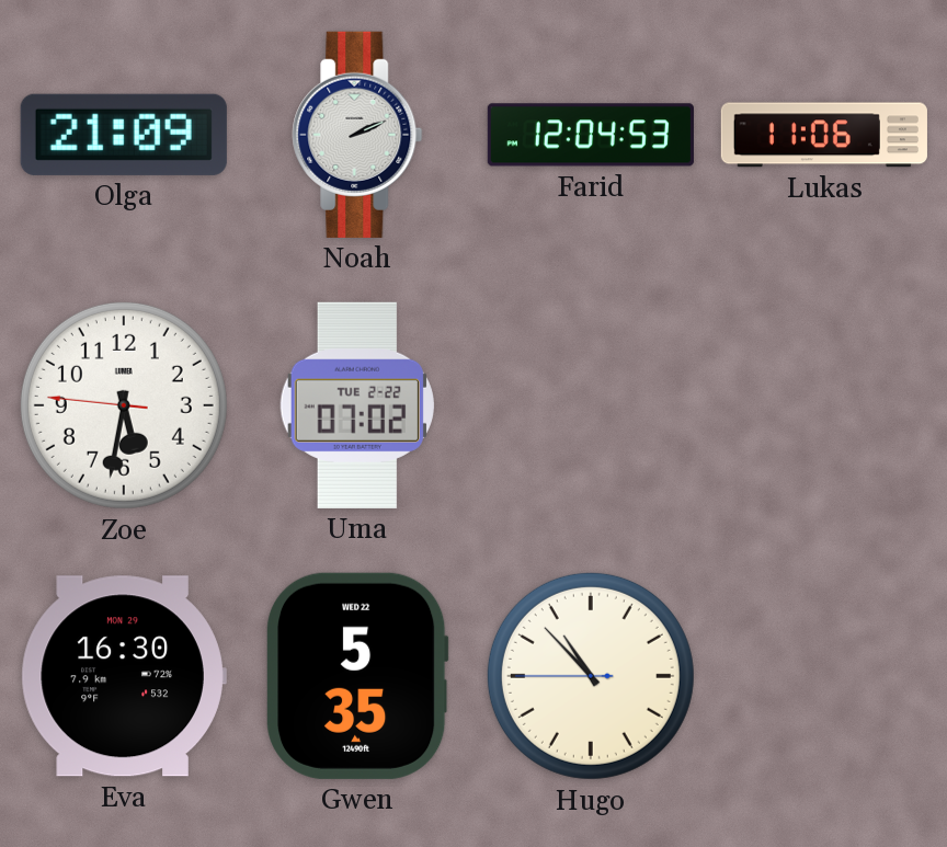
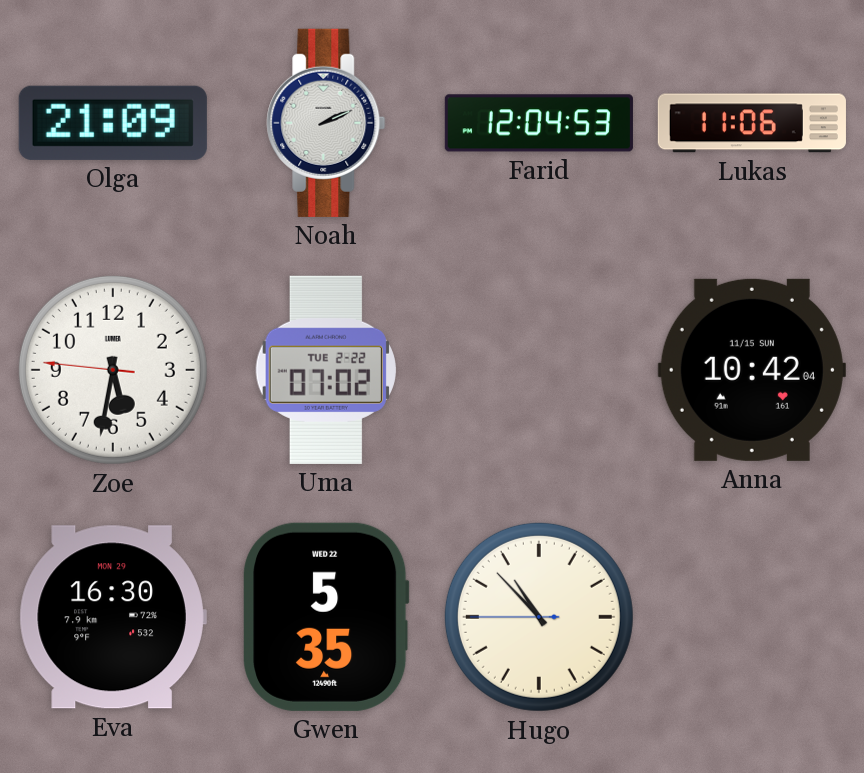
Anna: none -> 10:42
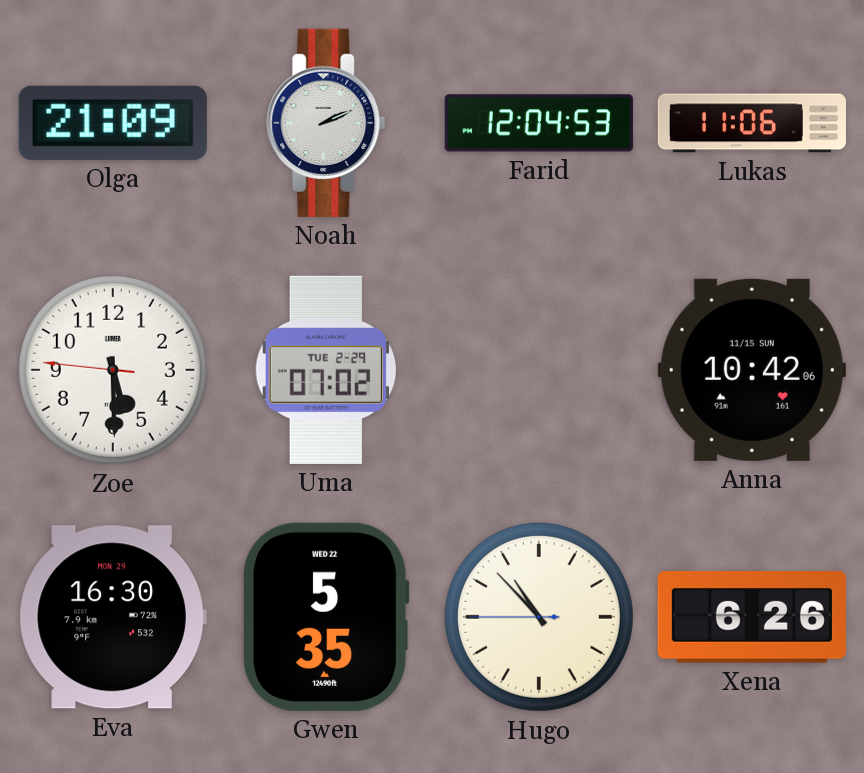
Zoe: 5:31 -> 5:29
Uma date: TUE 2-22 -> TUE 2-29
Anna: 10:42:04 -> 10:42:06
Xena: none -> 6:26
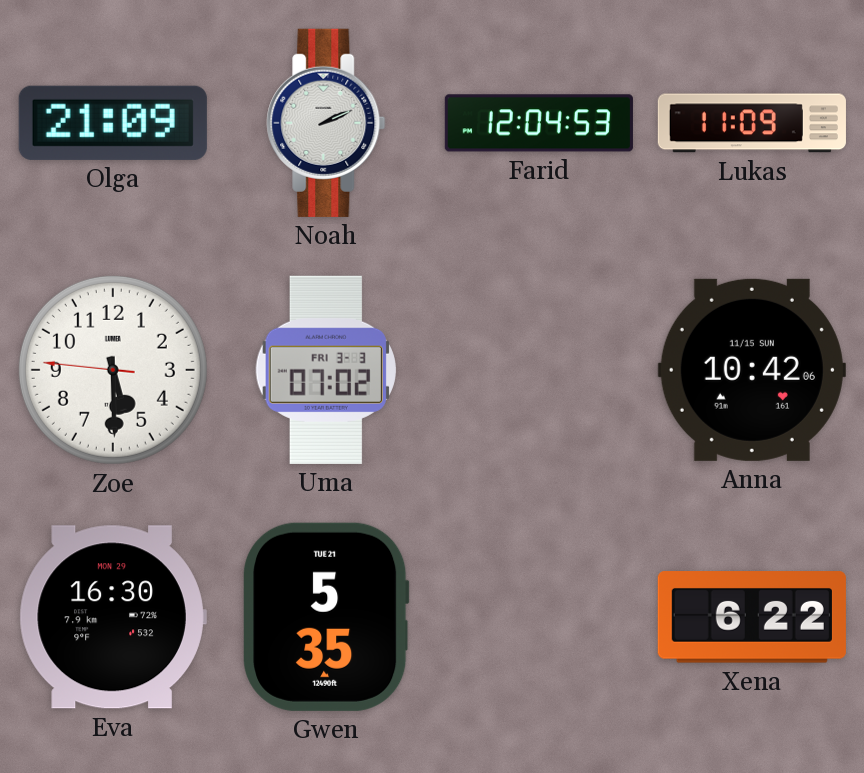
Lukas: 11:06 -> 11:09
Uma date: TUE 2-29 -> FRI 3-3
Gwen date: WED 22 -> TUE 21
Hugo: 10:52 -> none
Xena: 6:26 -> 6:22
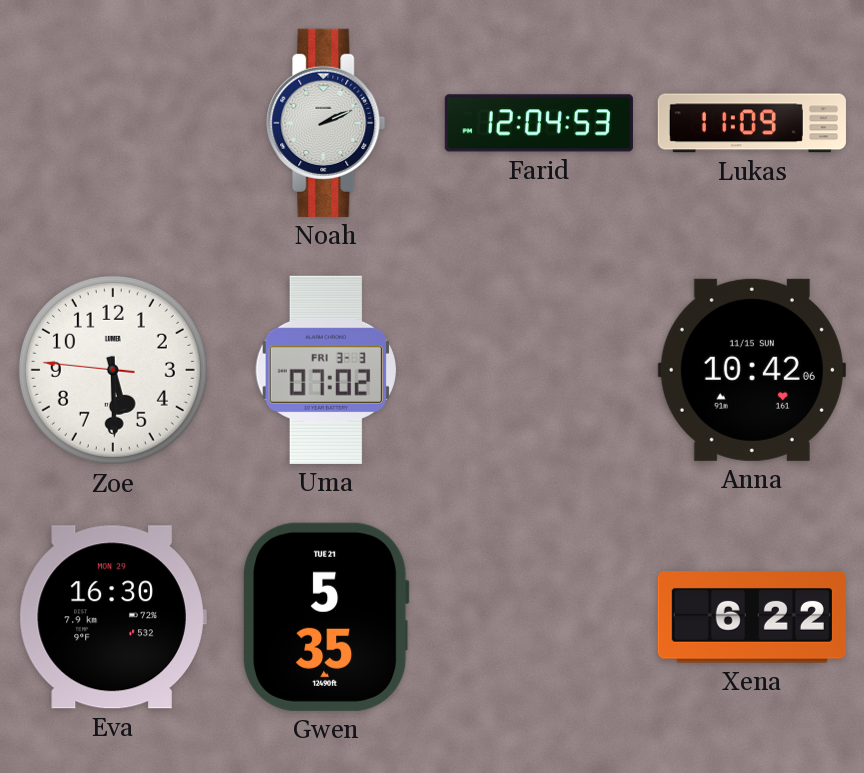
Olga: 21:09 -> none
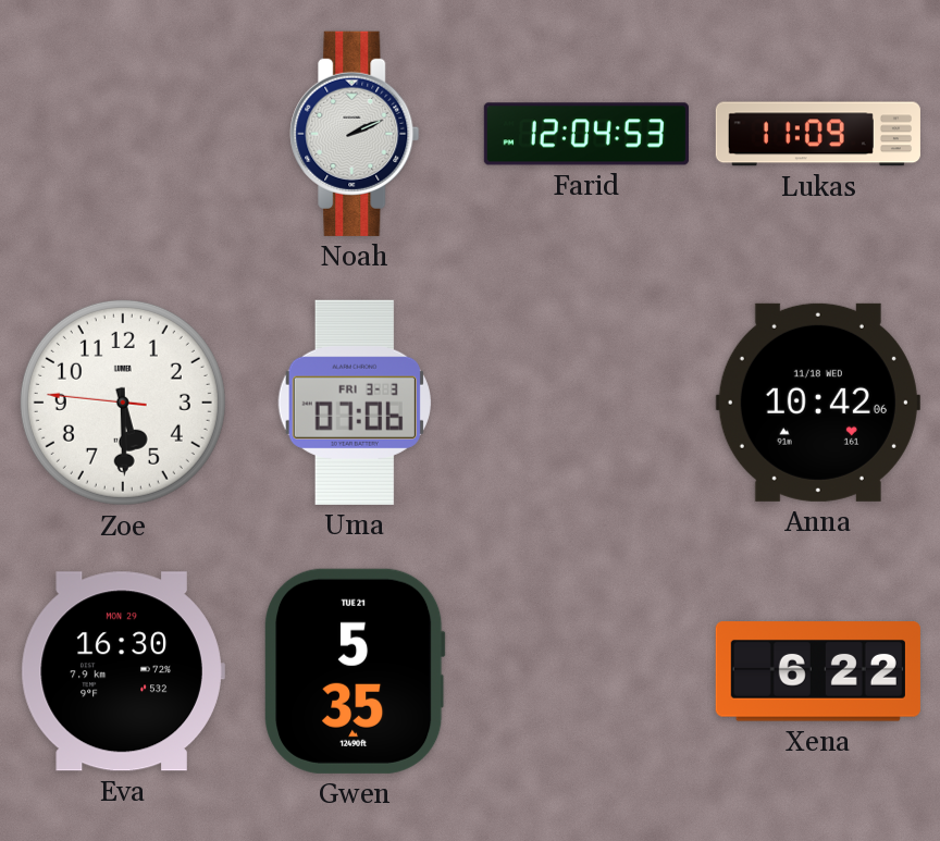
Uma: 07:02 -> 07:06
Anna date: 11/15 SUN -> 11/18 WED
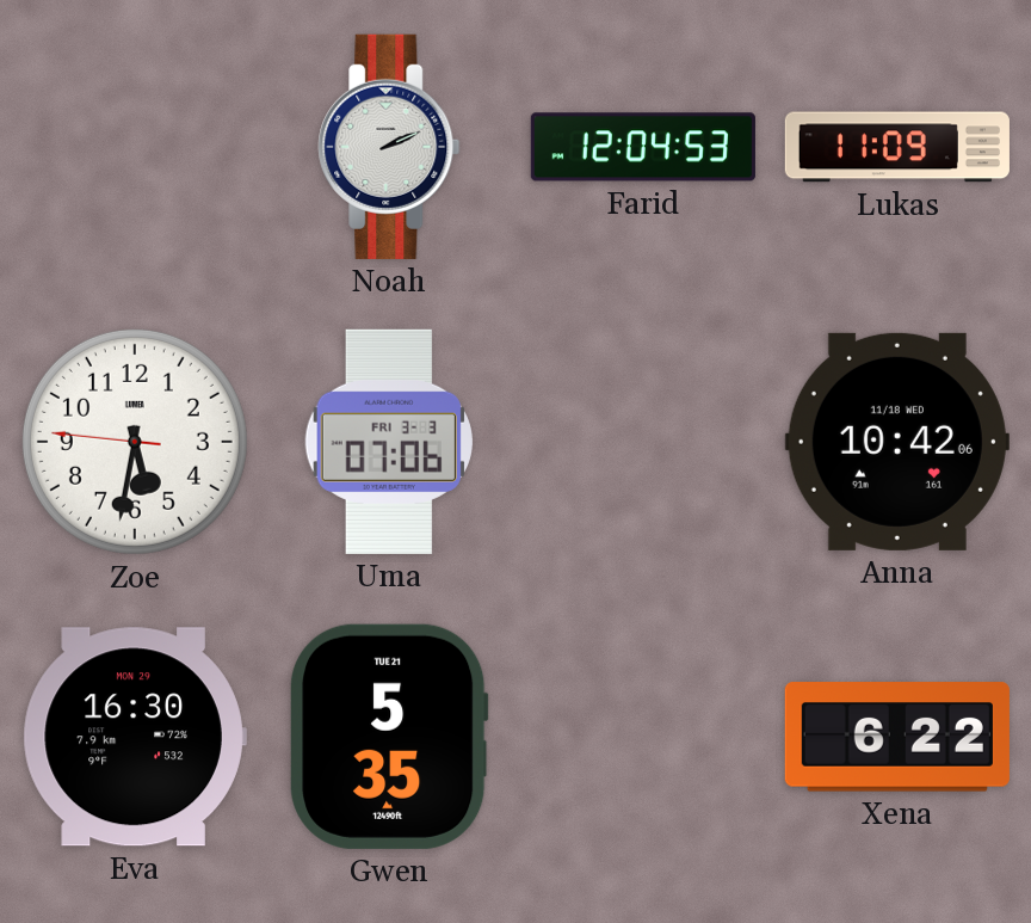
Zoe: 5:29 -> 5:31
